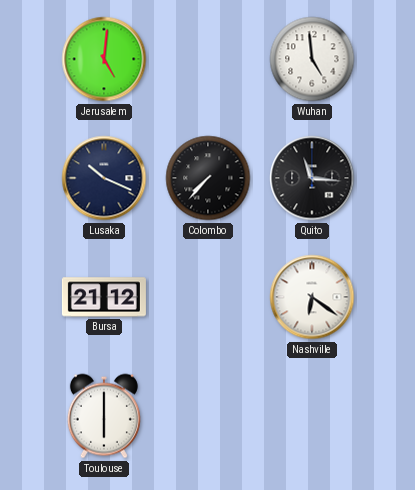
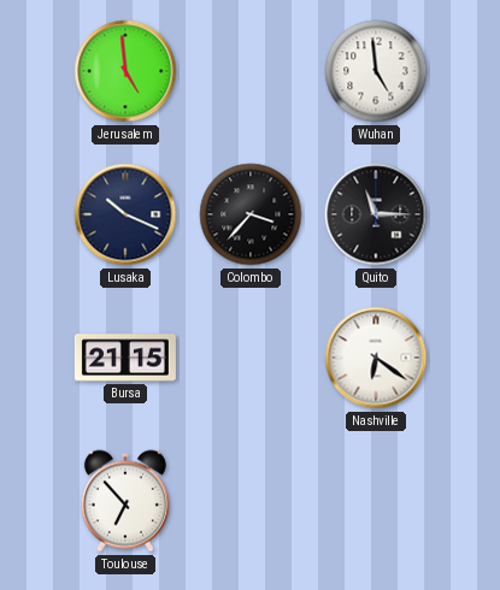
Jerusalem: 5:01 -> 4:59
Colombo: 7:37 -> 3:37
Quito: 11:16 -> 11:15
Bursa: 21:12 -> 21:15
Toulouse: 6:00 -> 6:53
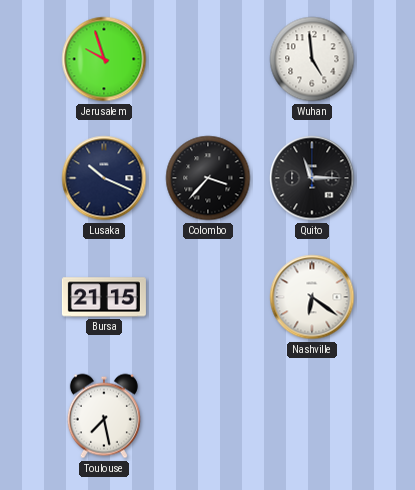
Jerusalem: 4:59 -> 9:57
Toulouse: 6:53 -> 7:28
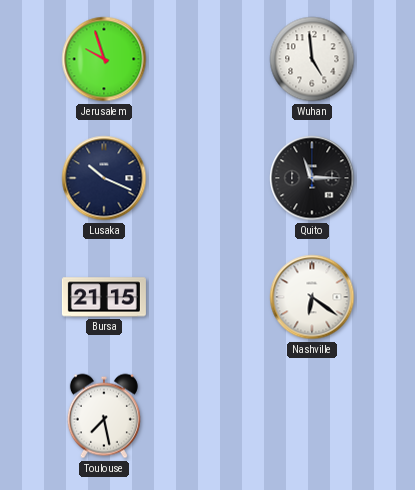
Colombo: 3:37 -> none
